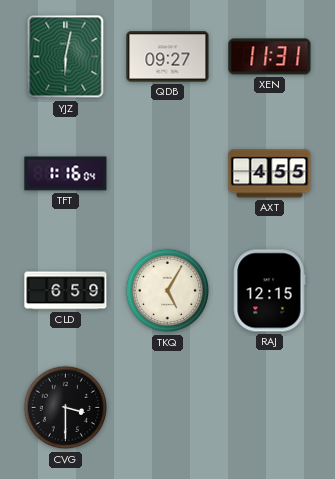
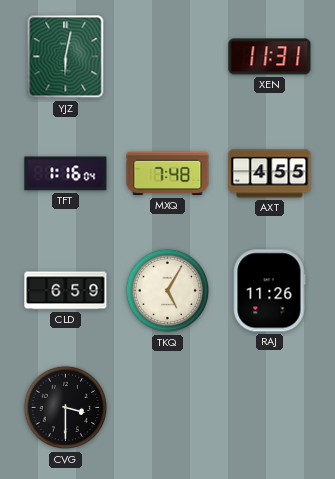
QDB: 09:27 -> none
MXQ: none -> 7:48
RAJ: 12:15 -> 11:26
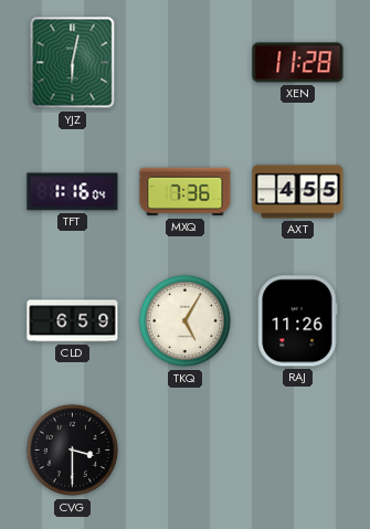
XEN: 11:31 -> 11:28
MXQ: 7:48 -> 7:36
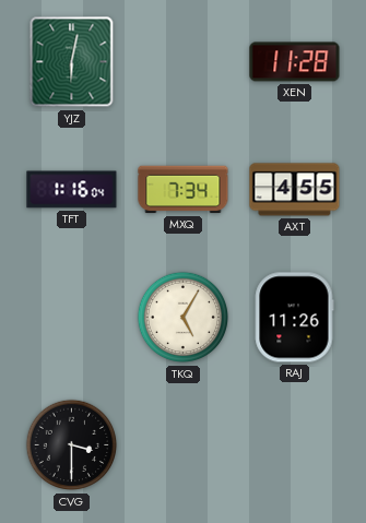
MXQ: 7:36 -> 7:34
CLD: 6:59 -> none
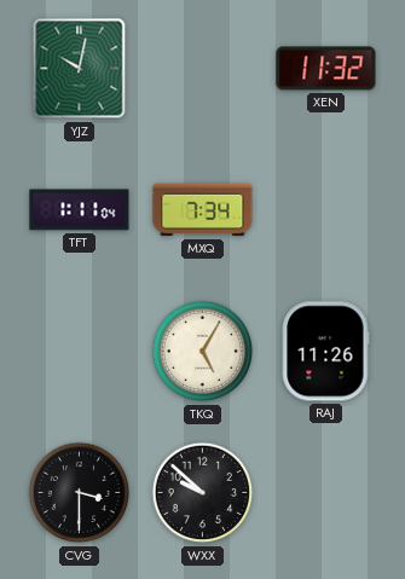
YJZ: 6:02 -> 10:02
XEN: 11:28 -> 11:32
TFT: 1:16 -> 1:11
AXT: 4:55 -> none
WXX: none -> 9:52
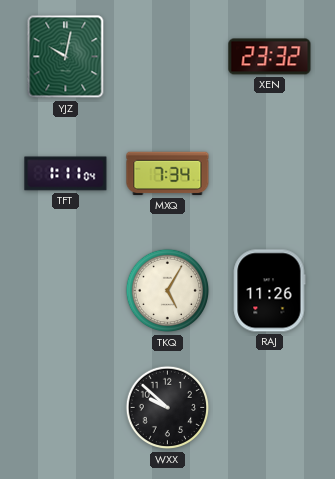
XEN: 11:32 -> 23:32
CVG: 3:30 -> none
